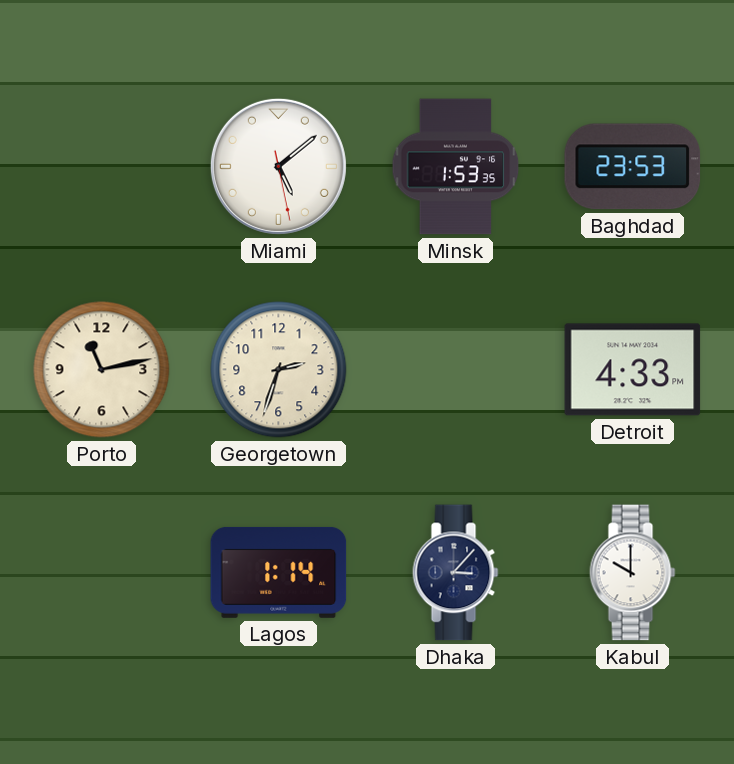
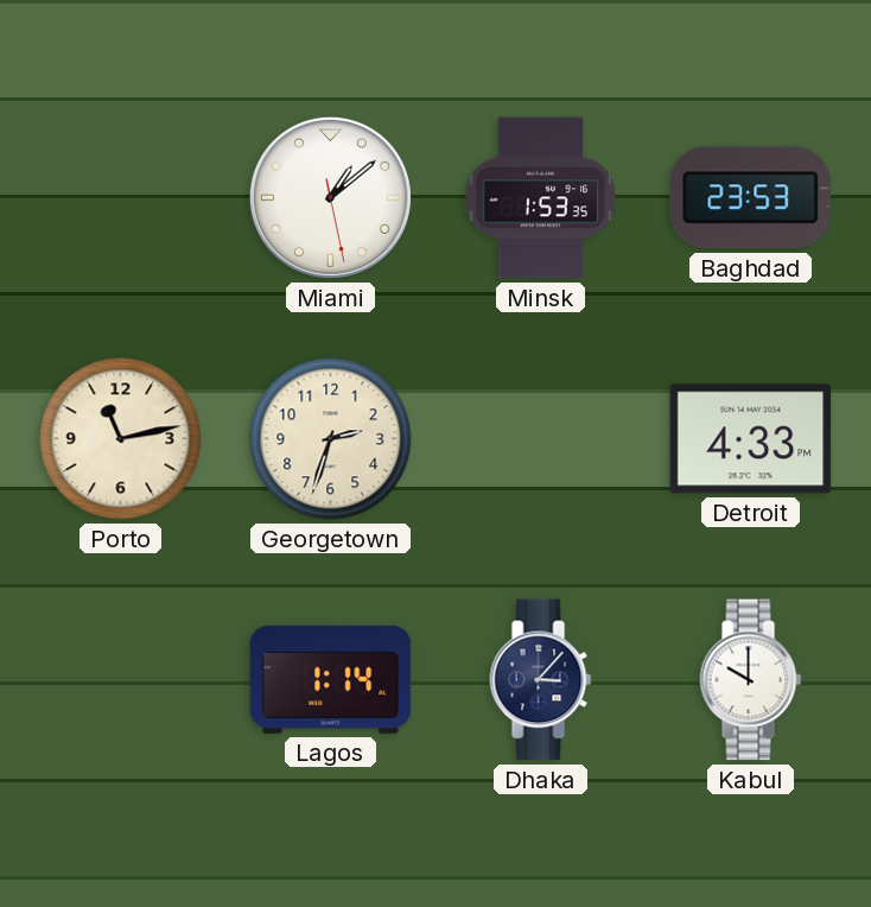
Miami: 5:08 -> 1:08
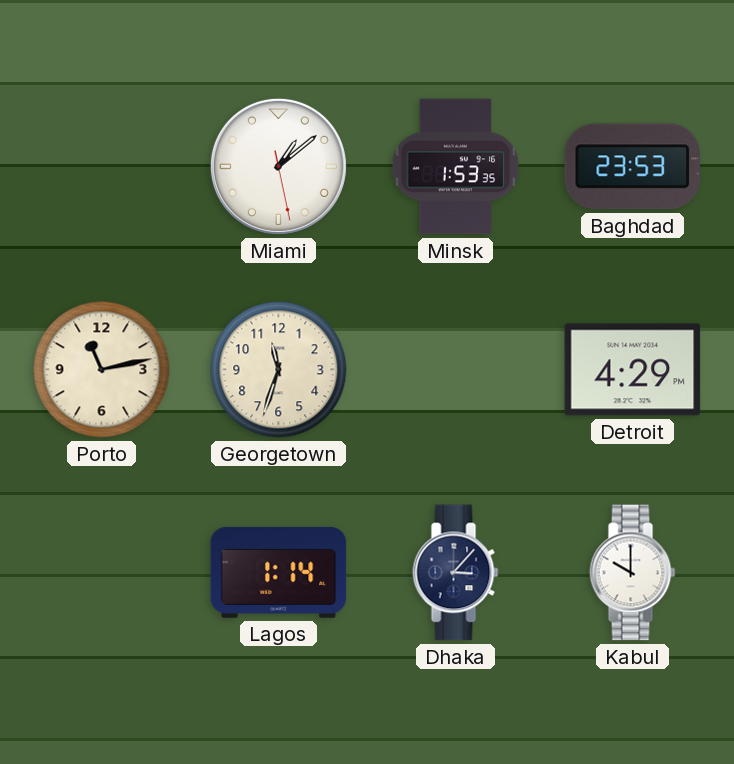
Georgetown: 2:33 -> 11:33
Detroit: 4:33 -> 4:29
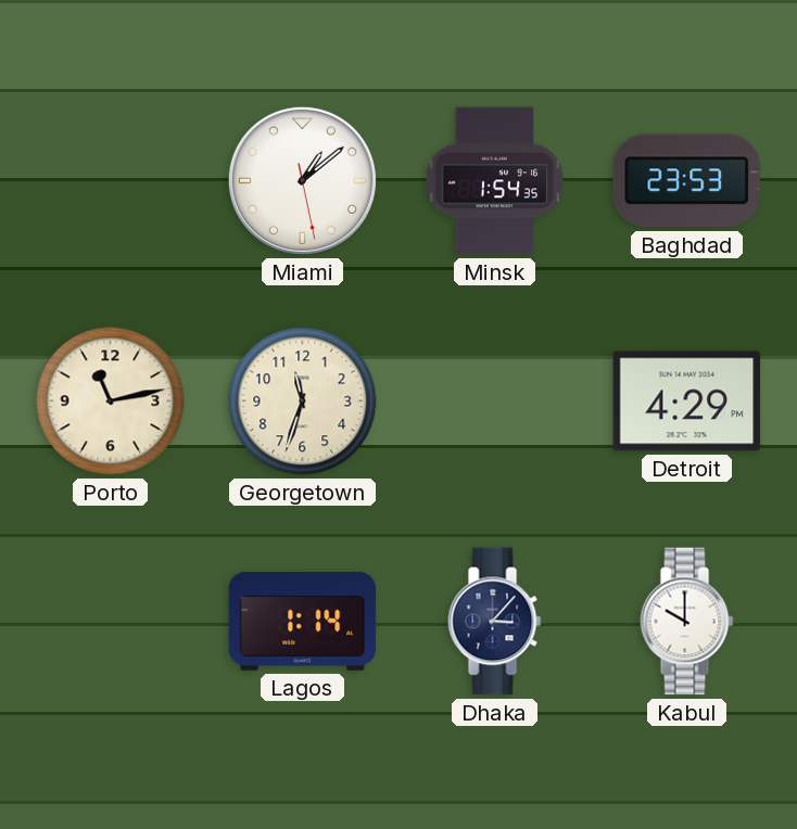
Minsk: 1:53 -> 1:54
